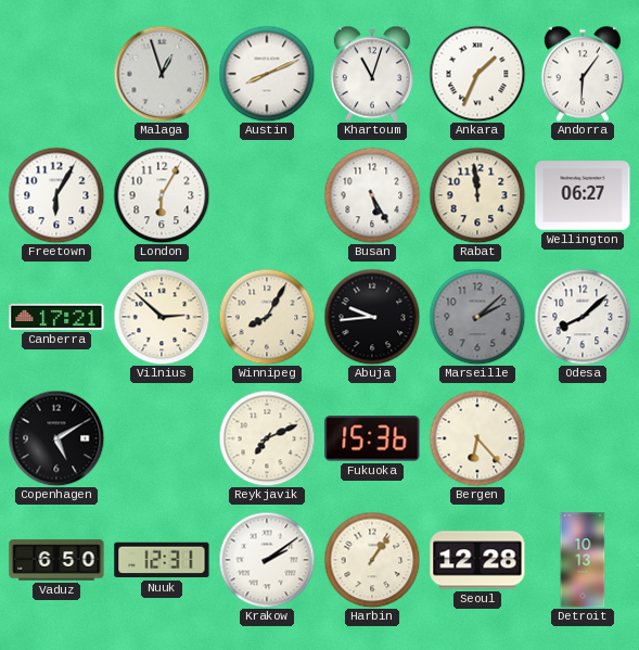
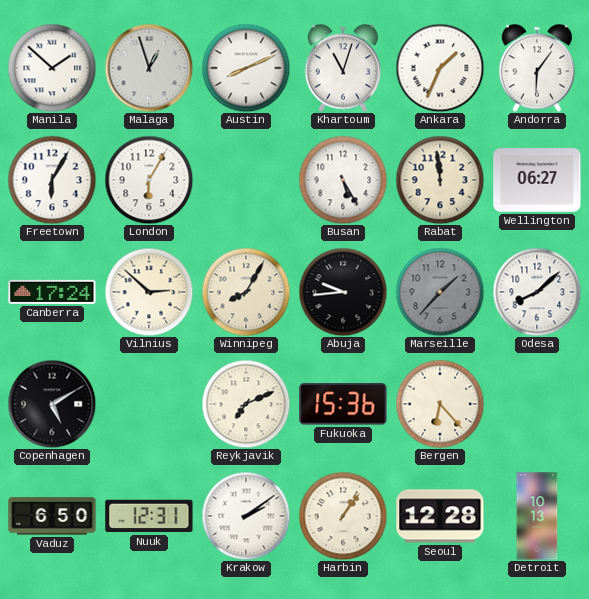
Manila: none -> 1:52
Canberra: 17:21 -> 17:24
Marseille: 2:08 -> 1:37
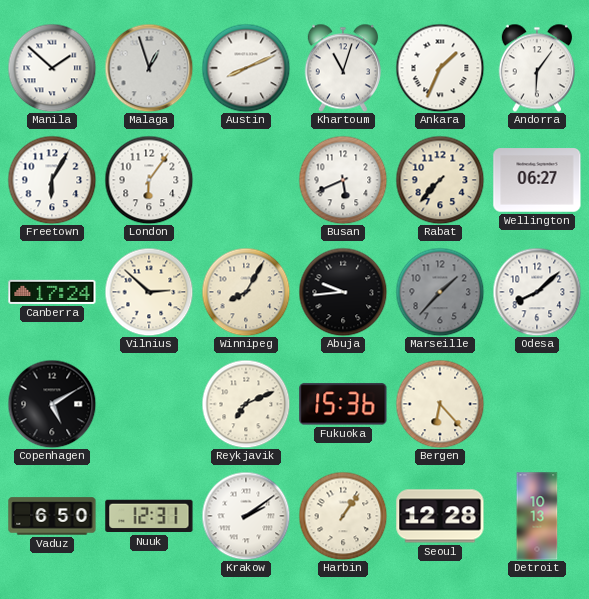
London: 6:05 -> 6:06
Busan: 5:25 -> 5:41
Rabat: 11:59 -> 7:37
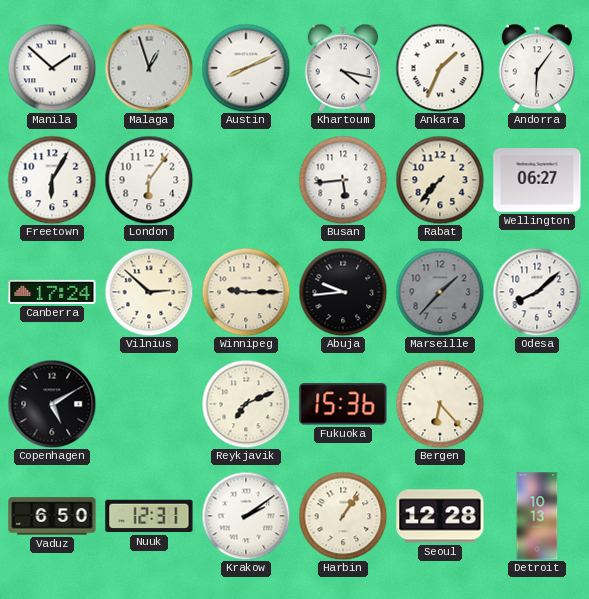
Khartoum: 11:03 -> 4:17
Busan: 5:41 -> 5:44
Winnipeg: 8:05 -> 9:15
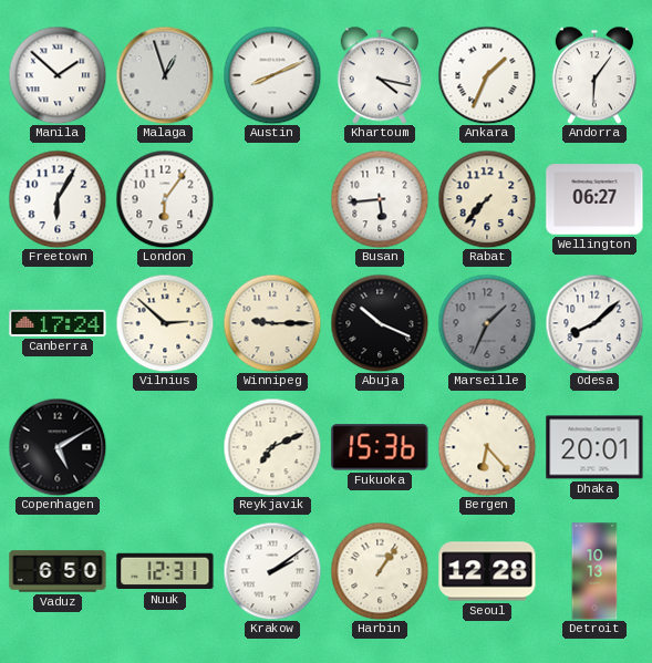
Abuja: 9:44 -> 10:19
Marseille: 1:37 -> 1:34
Dhaka: none -> 20:01
